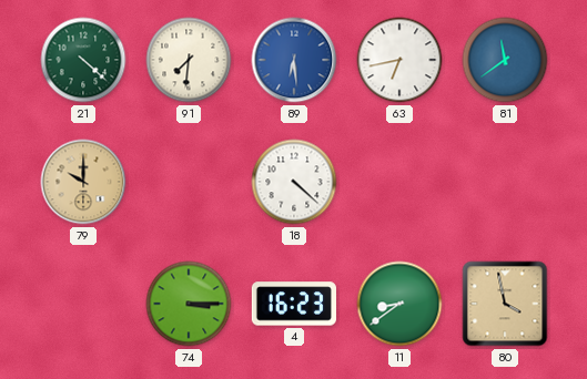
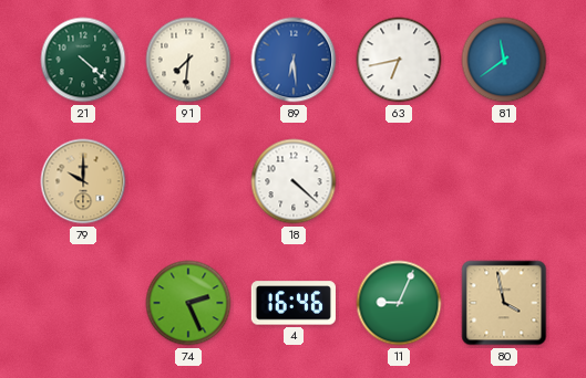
74: 3:15 -> 2:26
4: 16:23 -> 16:46
11: 8:39 -> 9:04
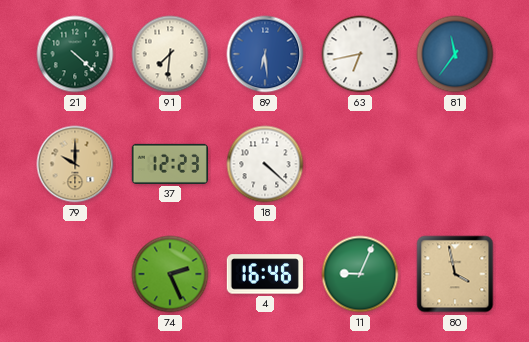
81: 11:39 -> 11:36
37: none -> 12:23
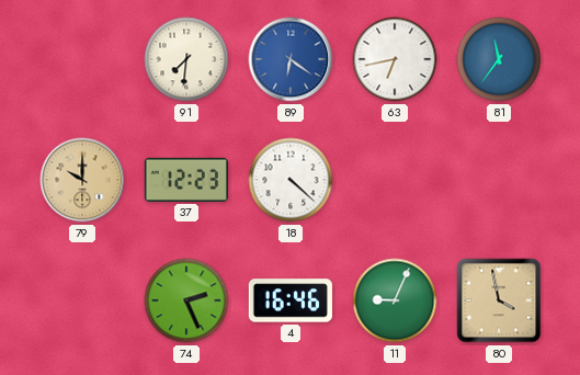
21: 4:22 -> none
89: 6:29 -> 6:21
